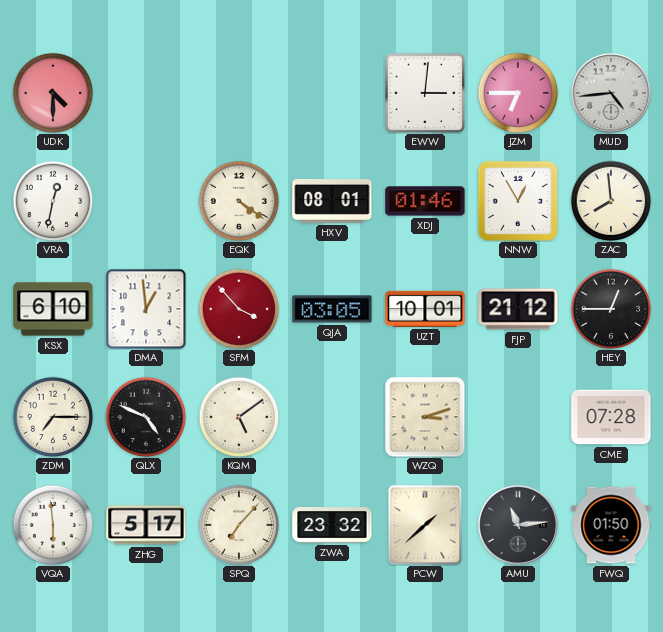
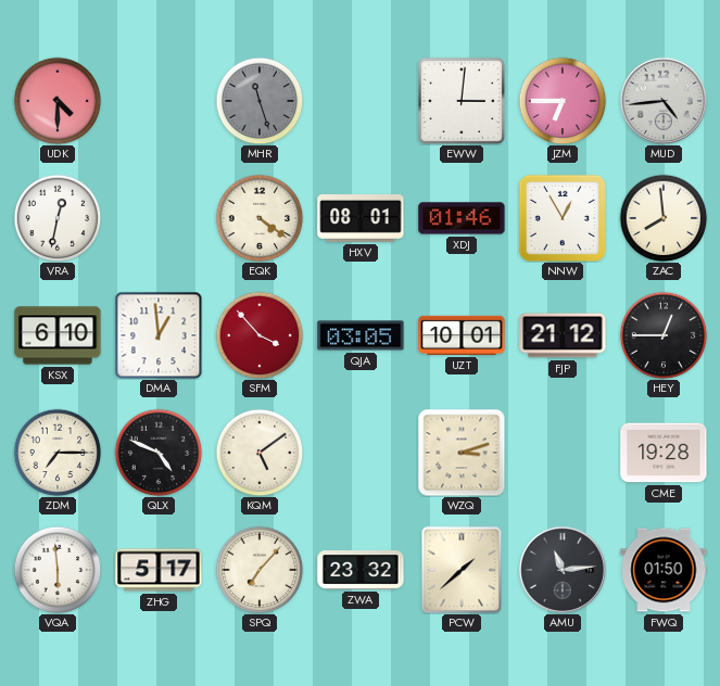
MHR: none -> 11:27
CME: 07:28 -> 19:28
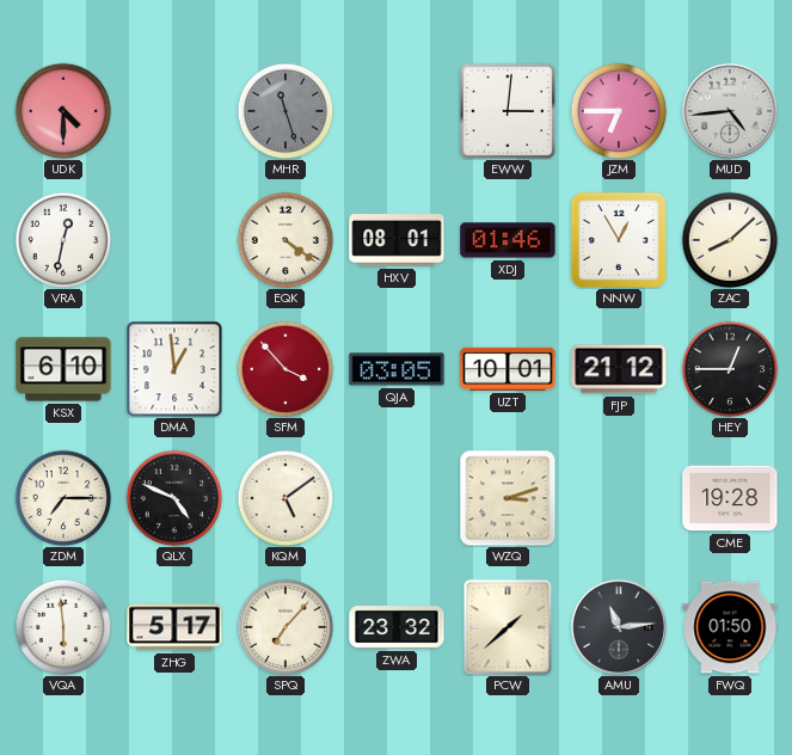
ZAC: 7:59 -> 8:08
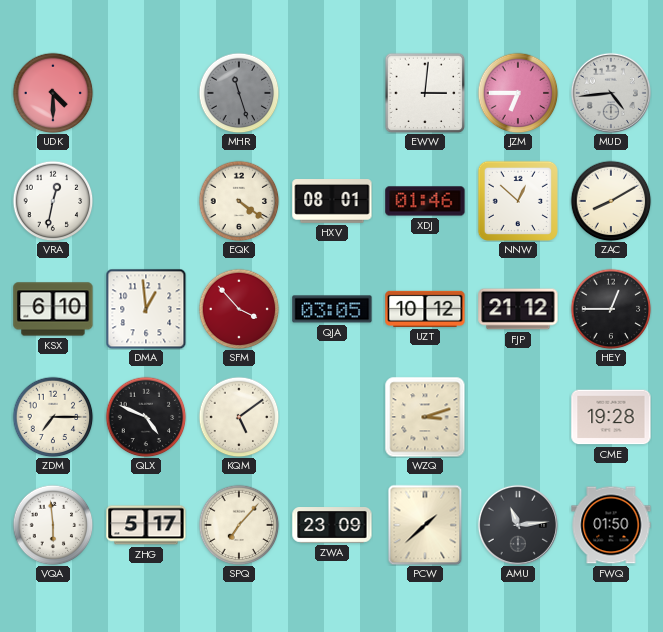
NNW: 12:55 -> 12:52
ZAC: 8:08 -> 8:10
UZT: 10:01 -> 10:12
ZWA: 23:32 -> 23:09
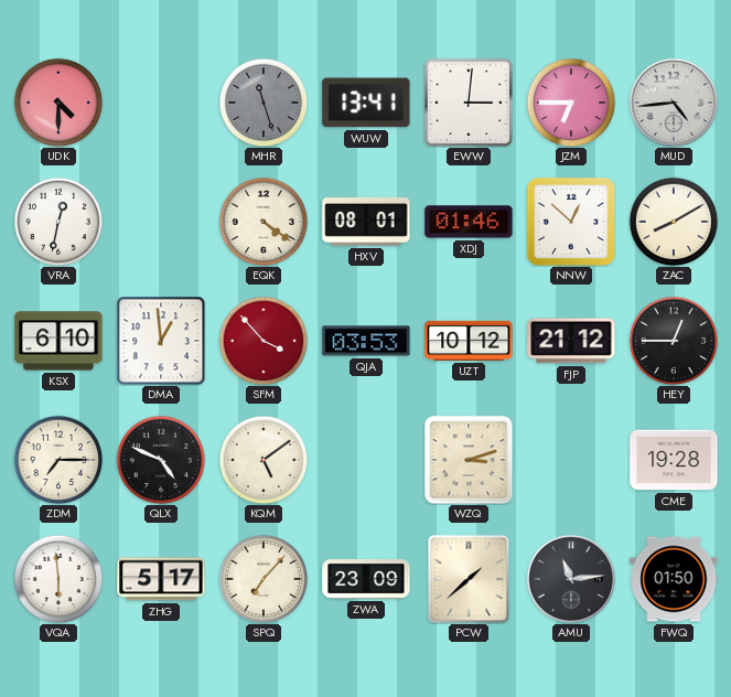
WUW: none -> 13:41
QJA: 03:05 -> 03:53
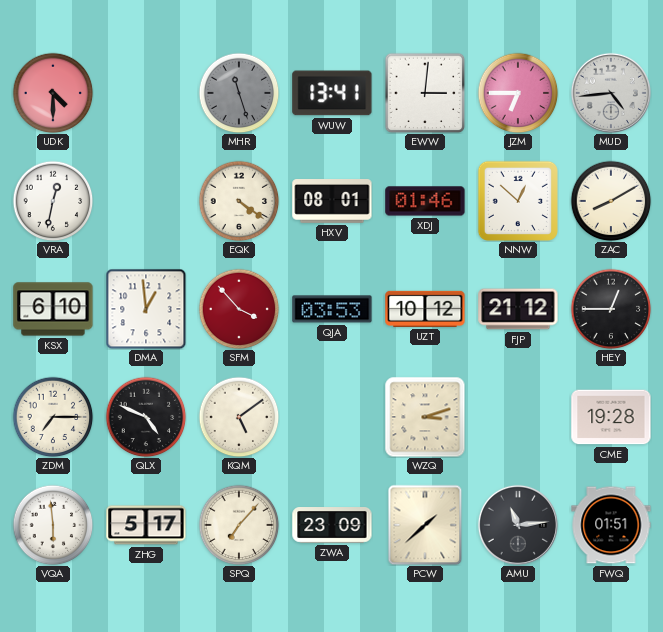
FWQ: 01:50 -> 01:51
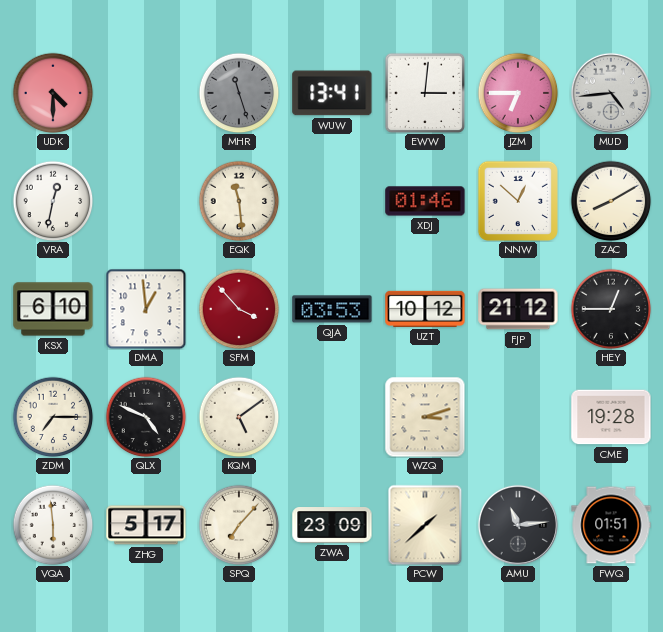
EQK: 4:21 -> 11:29
HXV: 08:01 -> none
